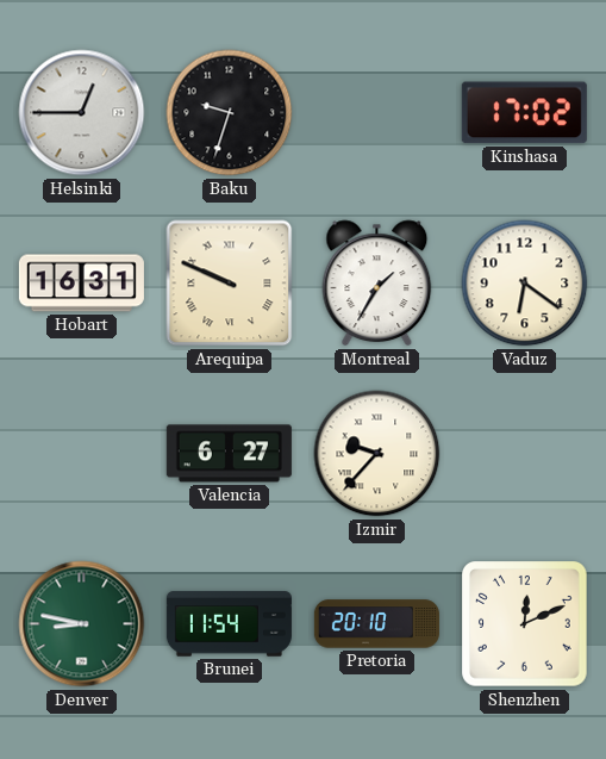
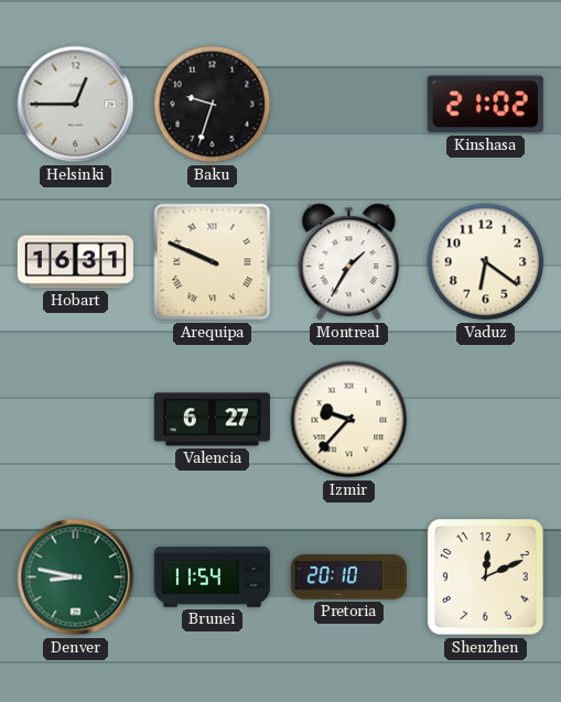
Kinshasa: 17:02 -> 21:02
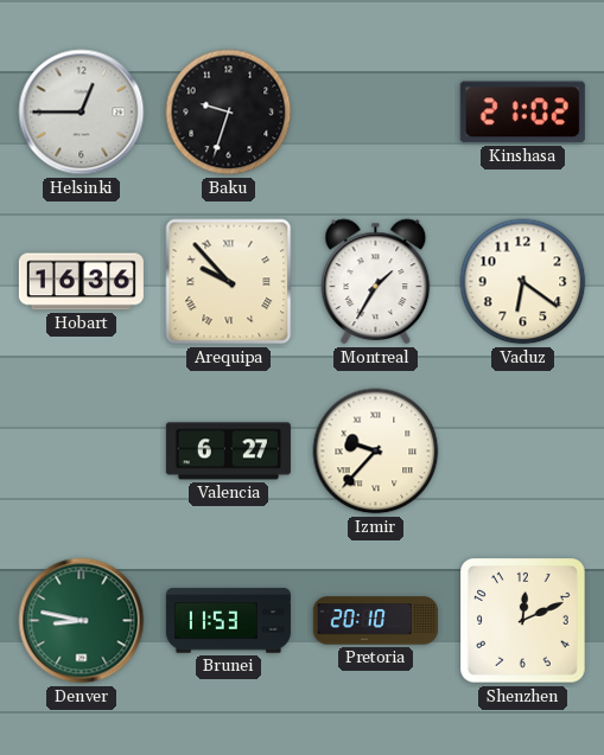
Hobart: 16:31 -> 16:36
Arequipa: 9:49 -> 9:53
Brunei: 11:54 -> 11:53
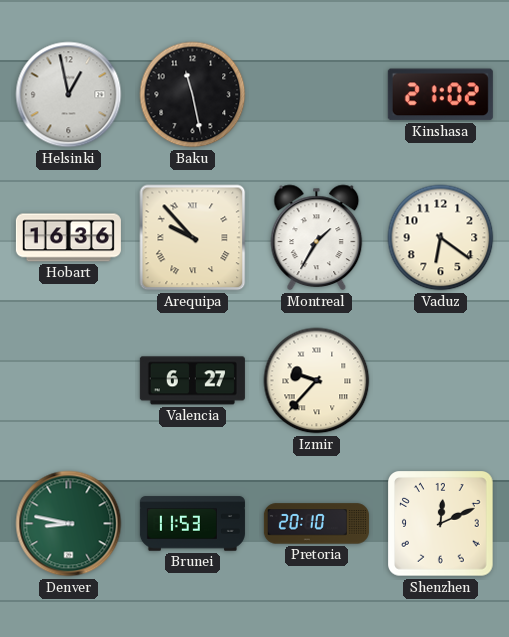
Helsinki: 12:45 -> 12:58
Baku: 9:33 -> 11:28
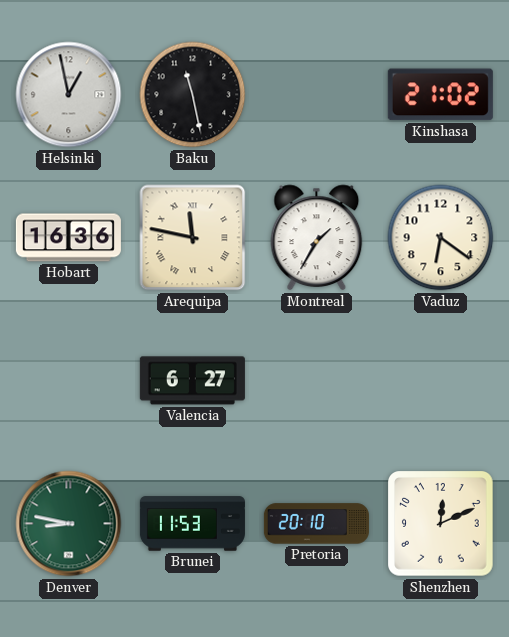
Arequipa: 9:53 -> 11:47
Izmir: 9:37 -> none
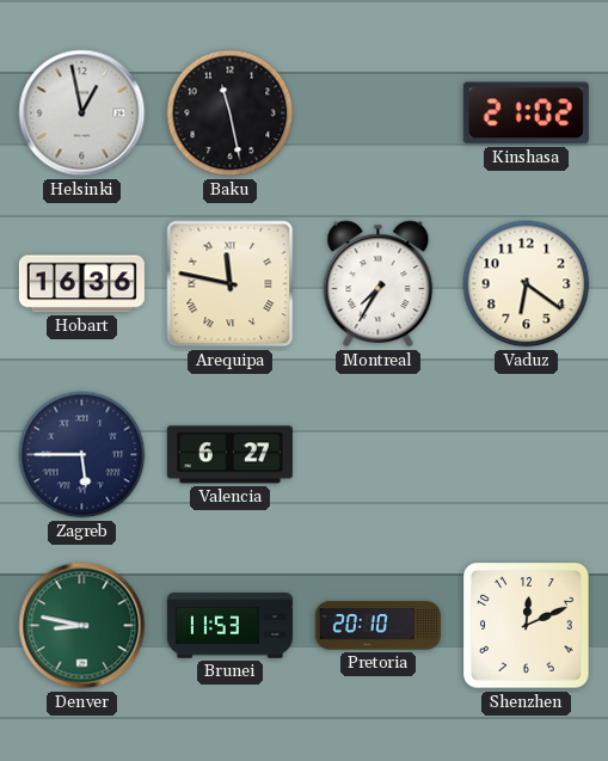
Montreal: 1:35 -> 7:35
Zagreb: none -> 5:45
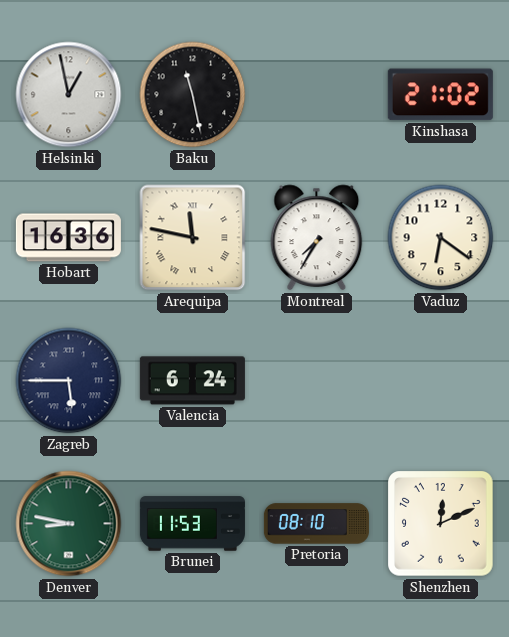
Valencia: 6:27 -> 6:24
Pretoria: 20:10 -> 08:10
